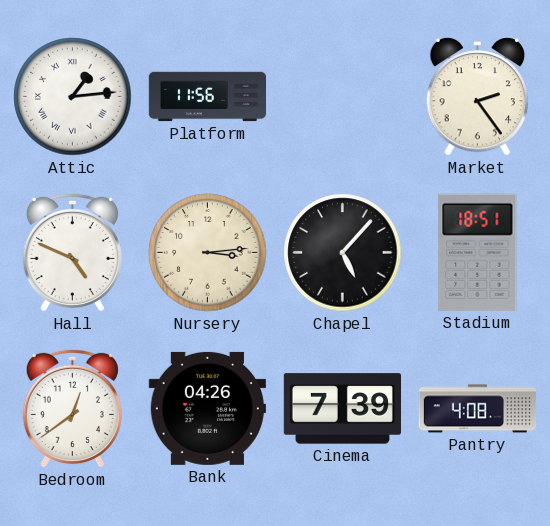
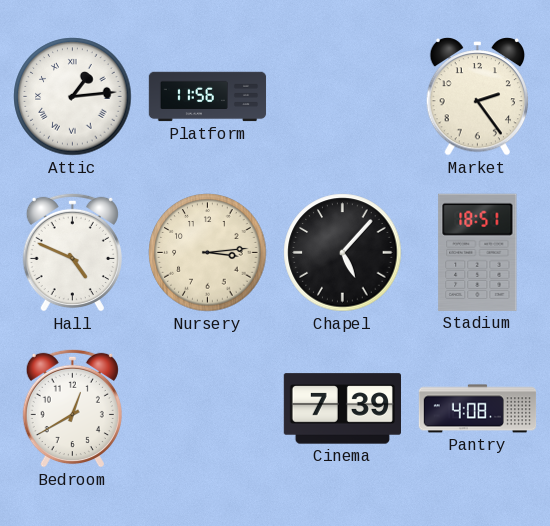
Bedroom: 12:39 -> 12:40
Bank: 04:26 -> none
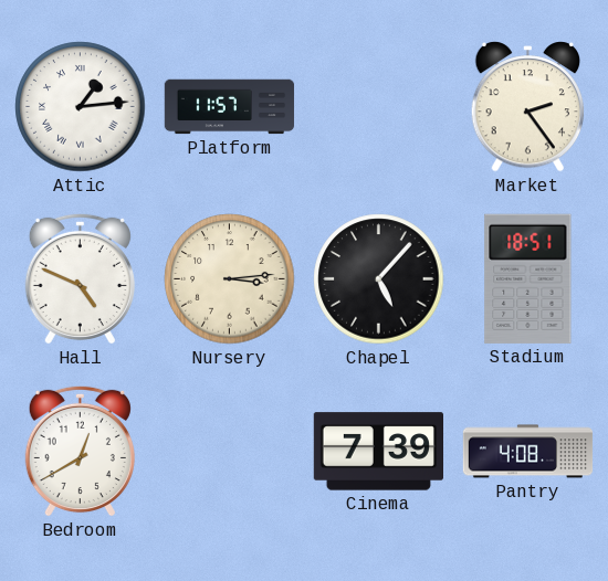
Platform: 11:56 -> 11:57
